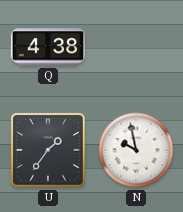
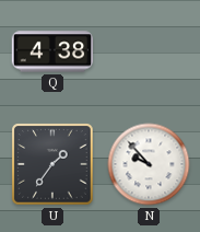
N: 9:58 -> 9:53
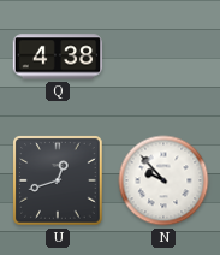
U: 1:36 -> 12:42
